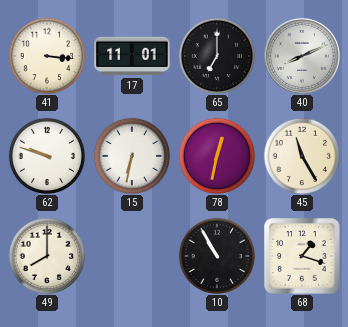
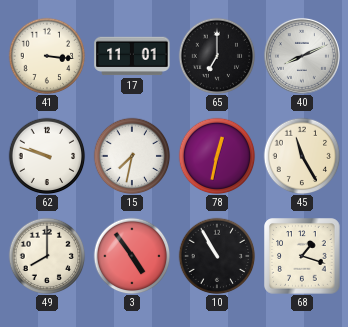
15: 6:32 -> 7:32
3: none -> 4:54
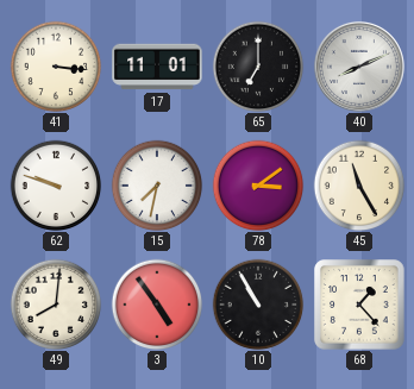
78: 12:32 -> 3:09
49: 8:00 -> 8:01
68: 1:18 -> 1:23
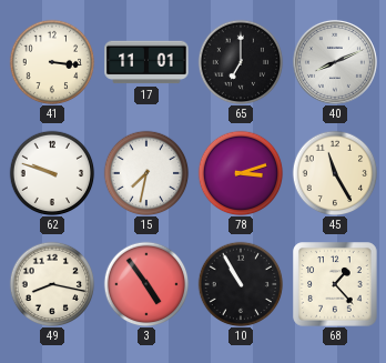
78: 3:09 -> 3:12
49: 8:01 -> 8:17
